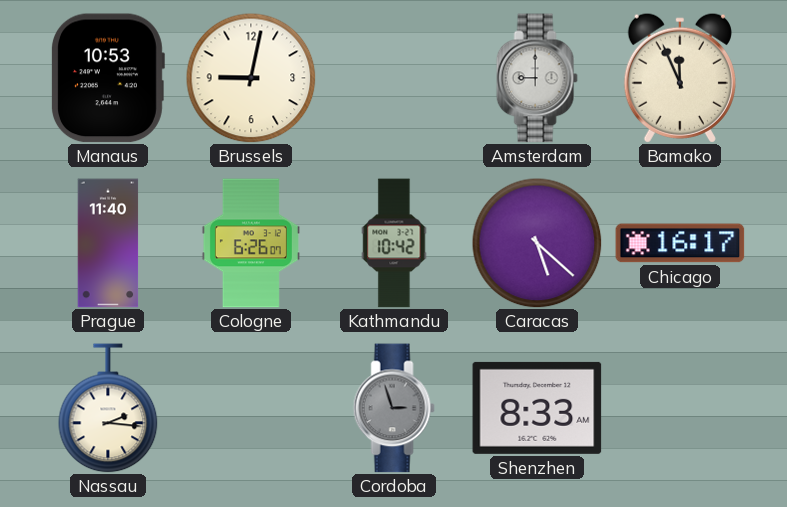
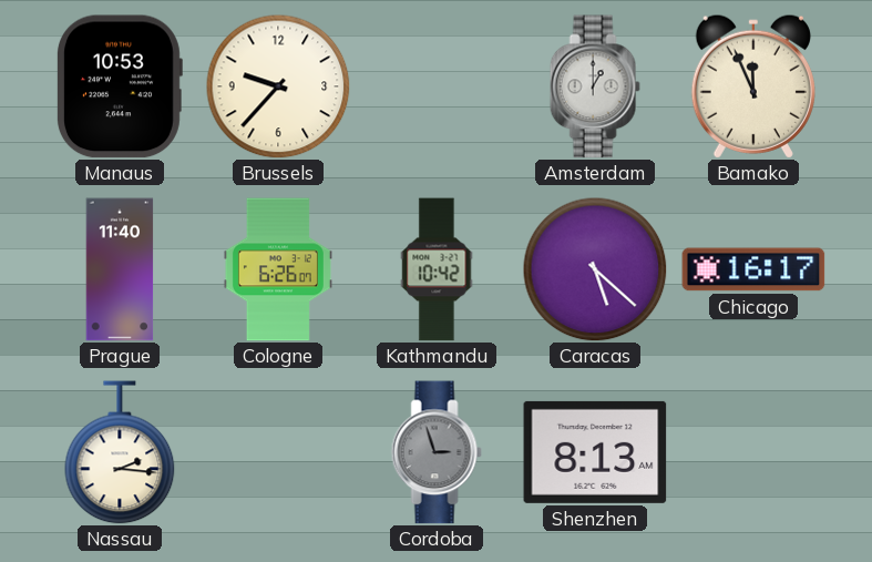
Brussels: 9:02 -> 9:37
Amsterdam: 9:00 -> 1:00
Shenzhen: 8:33 -> 8:13
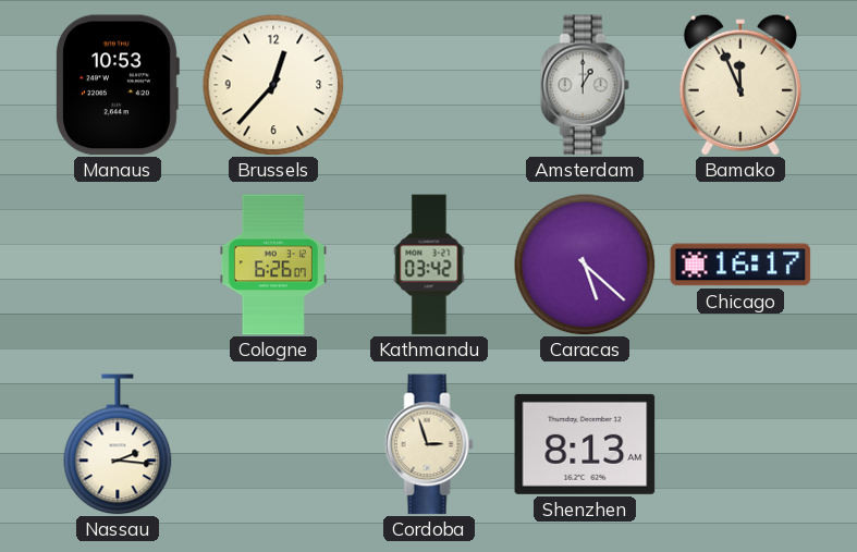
Brussels: 9:37 -> 12:37
Prague: 11:40 -> none
Kathmandu: 10:42 -> 03:42
Cordoba dial: grey -> cream
